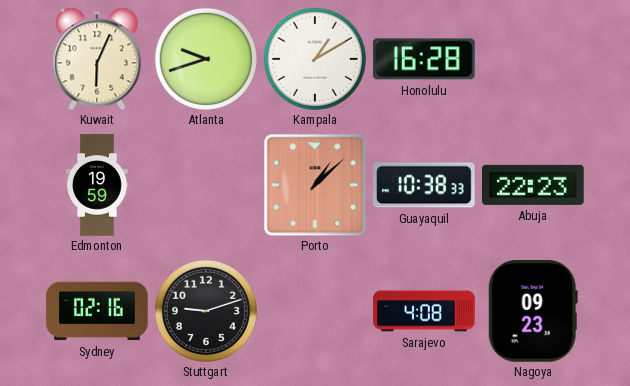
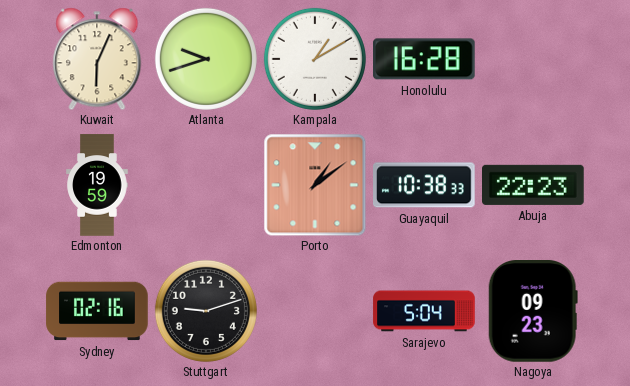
Porto: 1:08 -> 1:09
Sarajevo: 4:08 -> 5:04
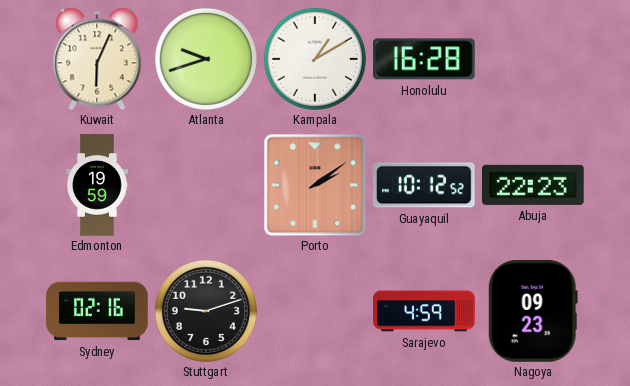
Porto: 1:09 -> 2:09
Guayaquil: 10:38 -> 10:12
Sarajevo: 5:04 -> 4:59
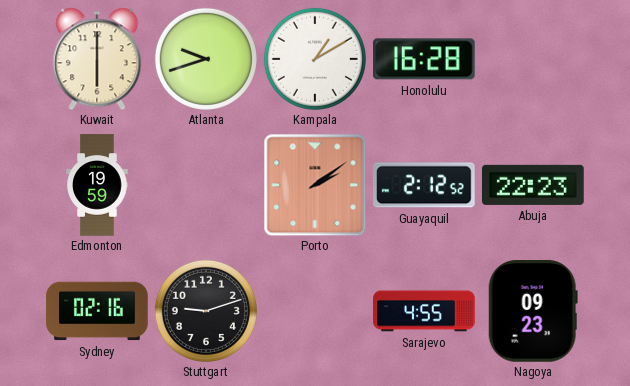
Kuwait: 6:04 -> 6:00
Guayaquil: 10:12 -> 2:12
Sarajevo: 4:59 -> 4:55
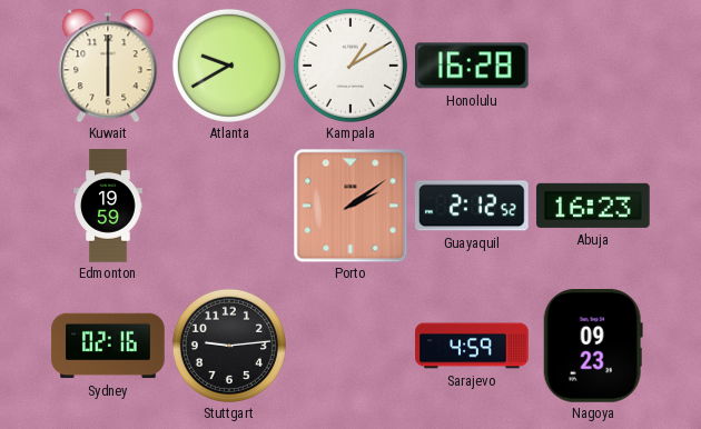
Atlanta: 9:42 -> 9:40
Abuja: 22:23 -> 16:23
Stuttgart: 9:12 -> 9:14
Sarajevo: 4:55 -> 4:59
